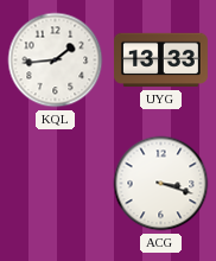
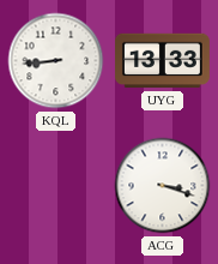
KQL: 1:44 -> 8:44
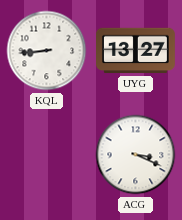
UYG: 13:33 -> 13:27
ACG: 3:18 -> 3:19
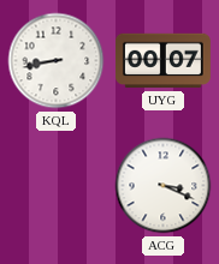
KQL: 8:44 -> 8:43
UYG: 13:27 -> 00:07
